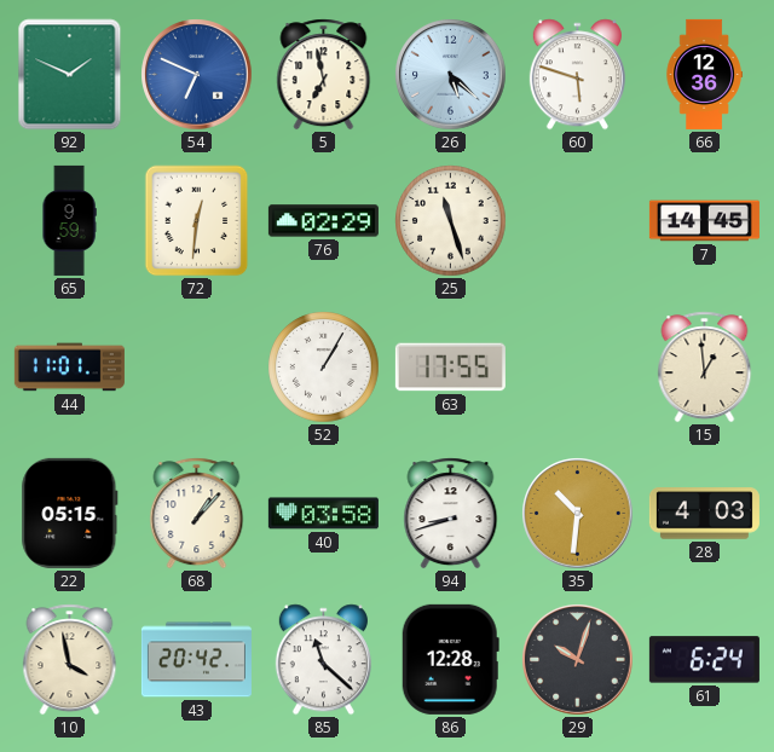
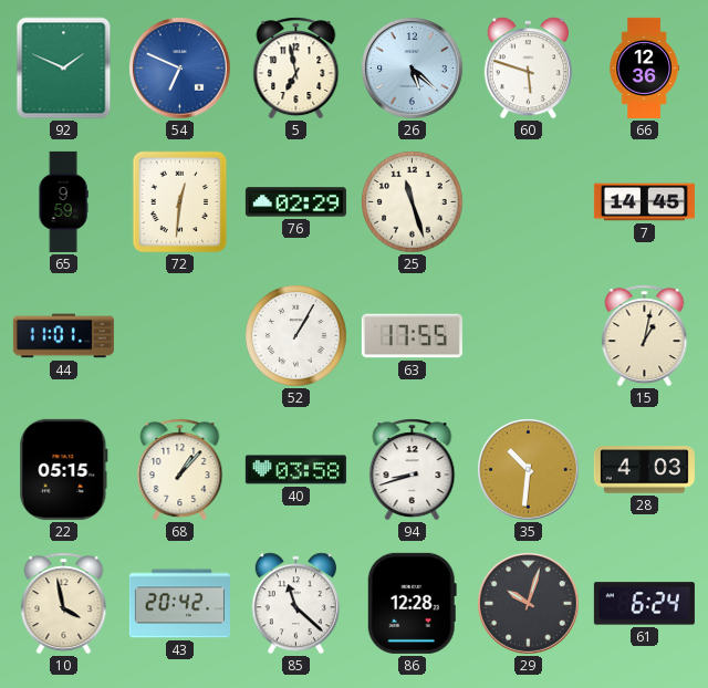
15: 12:59 -> 1:02
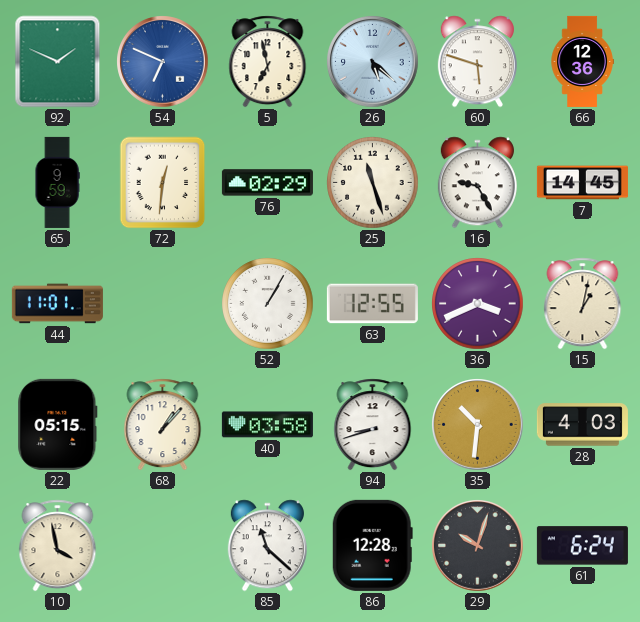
16: none -> 9:25
63: 17:55 -> 12:55
36: none -> 3:41
43: 20:42 -> none
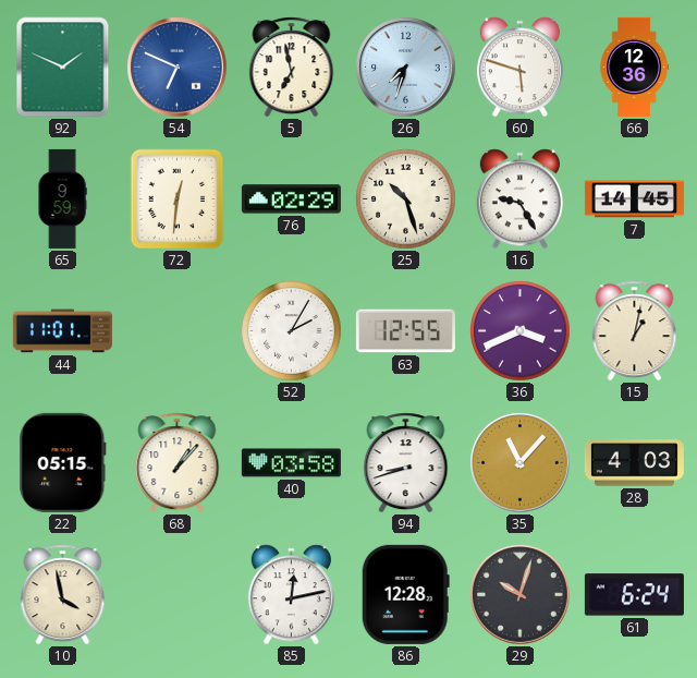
26: 5:22 -> 7:33
25: 11:27 -> 10:27
52: 1:05 -> 2:05
35: 10:31 -> 11:07
85: 11:22 -> 12:13
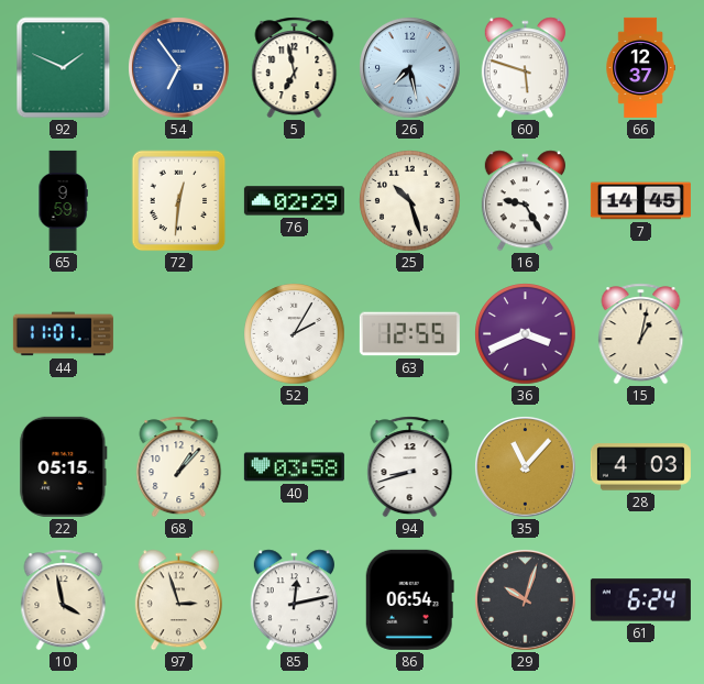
54: 6:49 -> 6:54
26: 7:33 -> 7:28
66: 12:36 -> 12:37
97: none -> 2:57
86: 12:28 -> 06:54
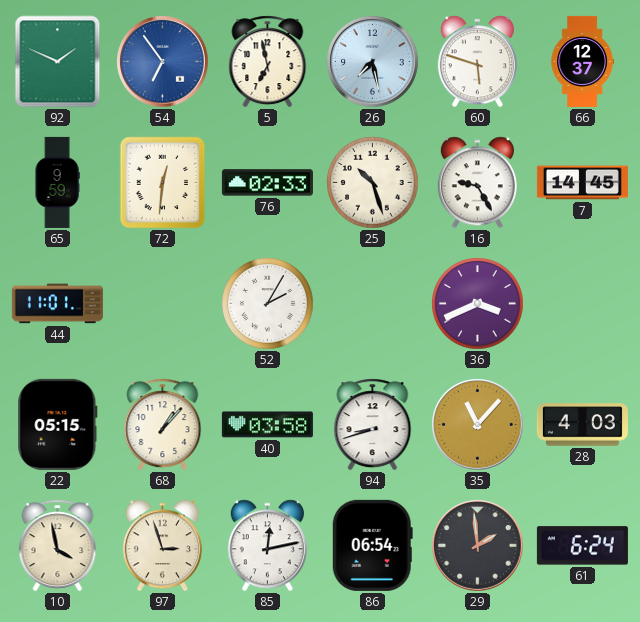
76: 02:29 -> 02:33
63: 12:55 -> none
15: 1:02 -> none
29: 10:03 -> 1:59
